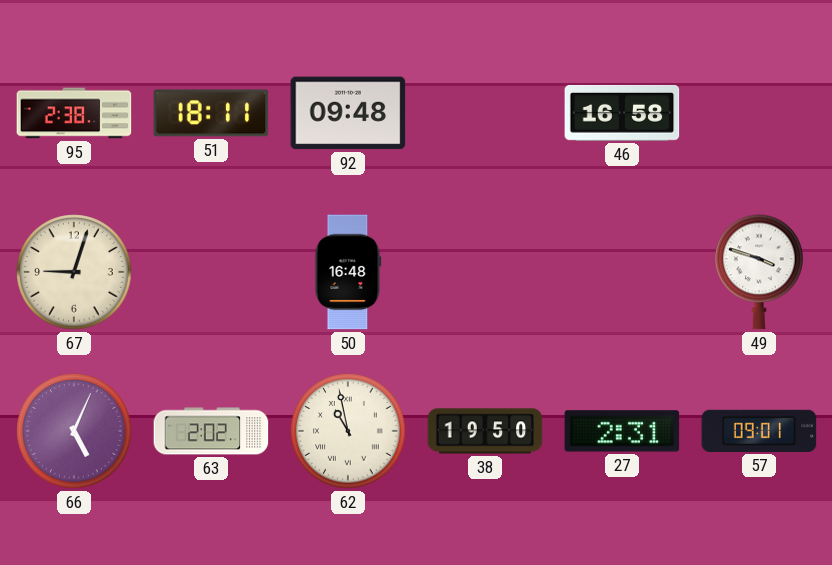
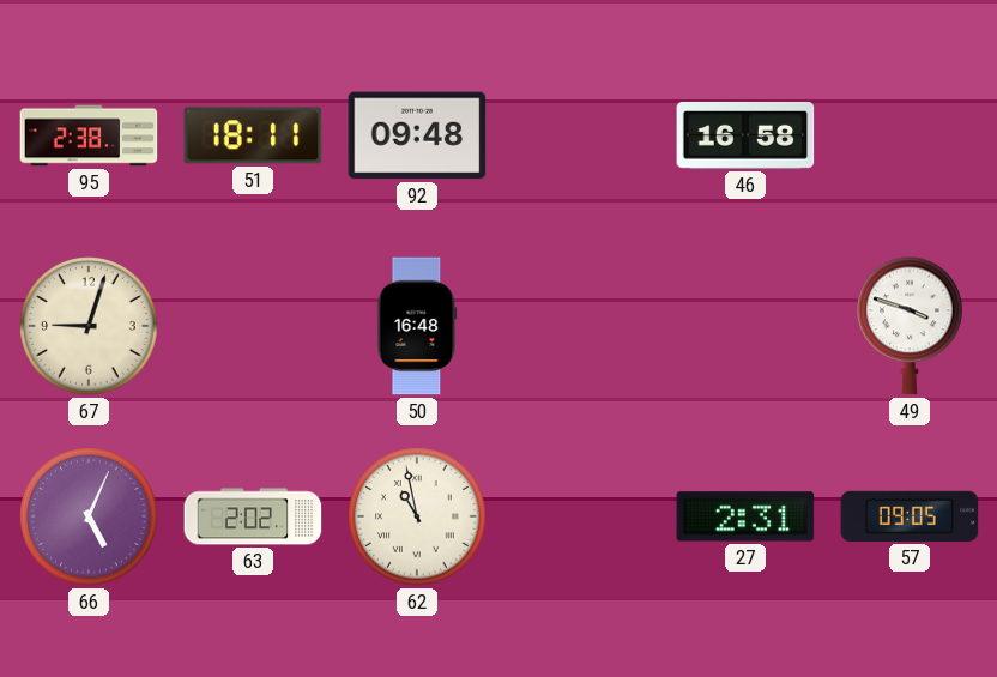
38: 19:50 -> none
57: 09:01 -> 09:05
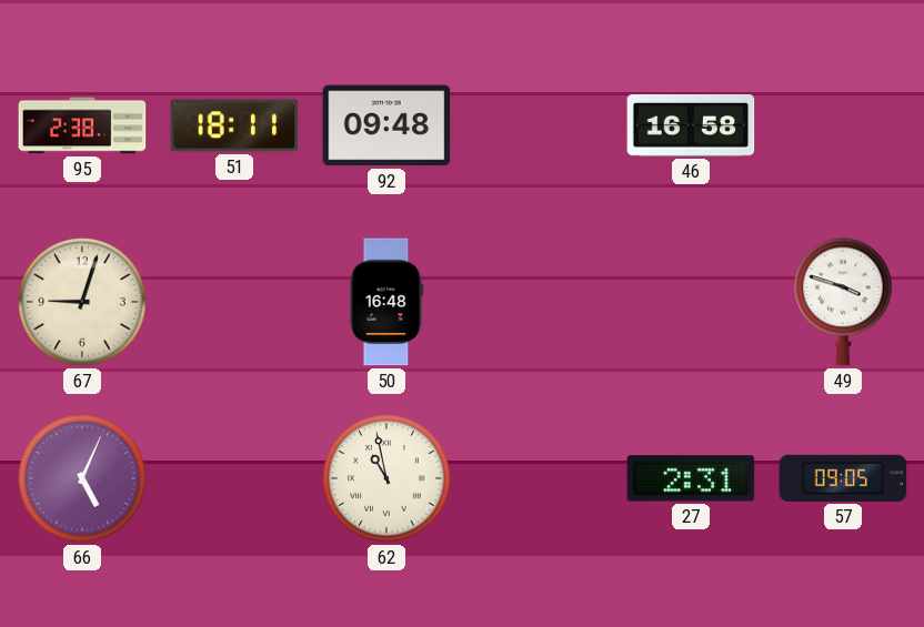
63: 2:02 -> none
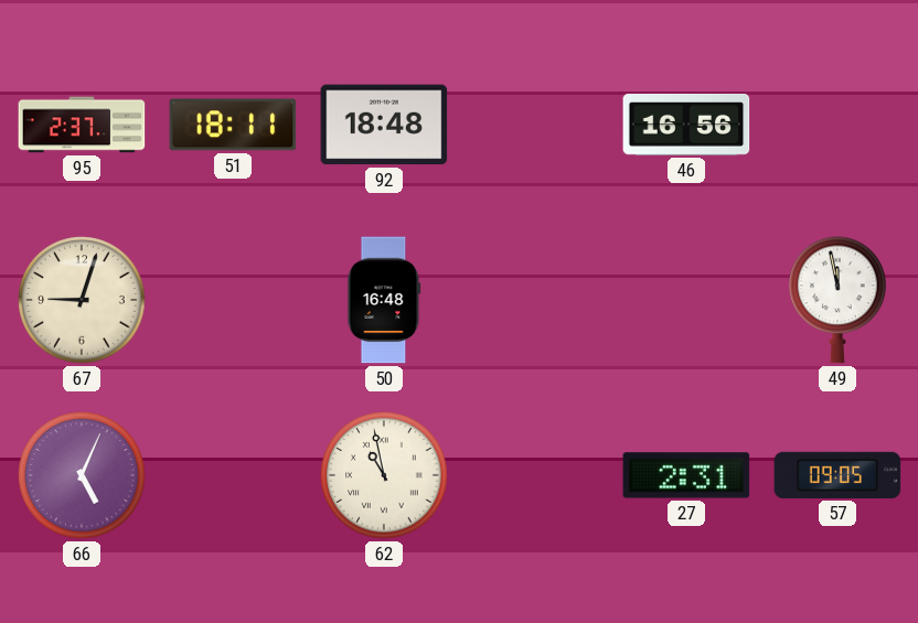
95: 2:38 -> 2:37
92: 09:48 -> 18:48
46: 16:58 -> 16:56
49: 3:48 -> 11:58
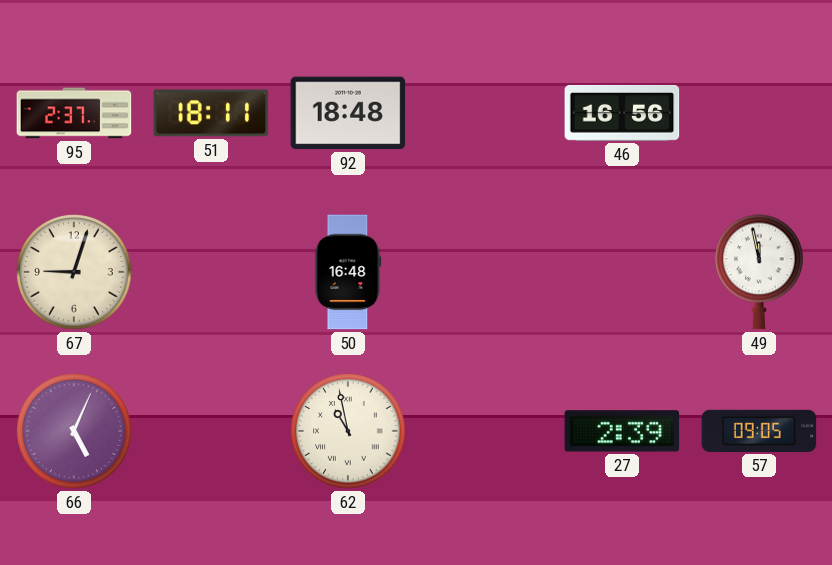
27: 2:31 -> 2:39
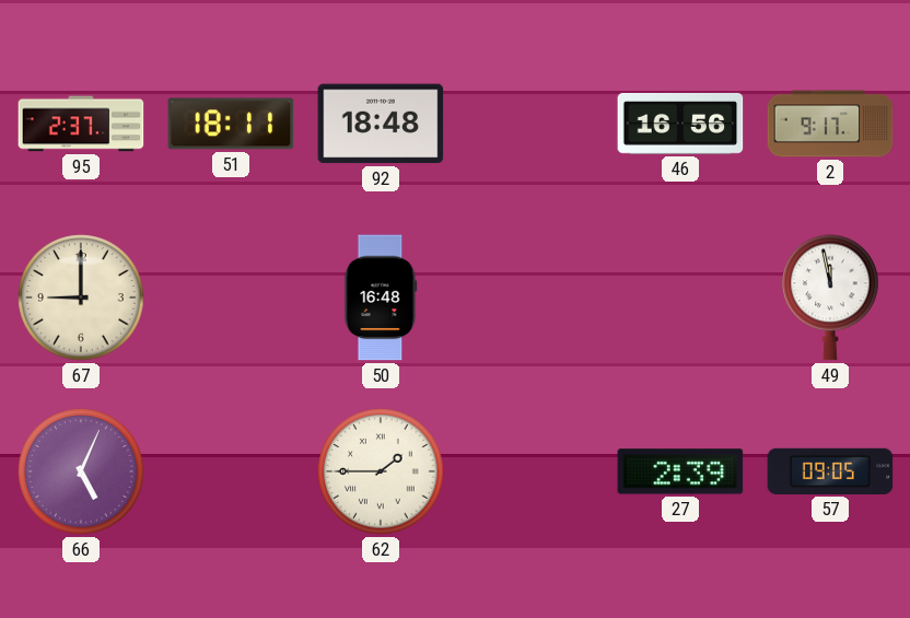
2: none -> 9:17
67: 9:03 -> 9:00
62: 10:58 -> 1:45
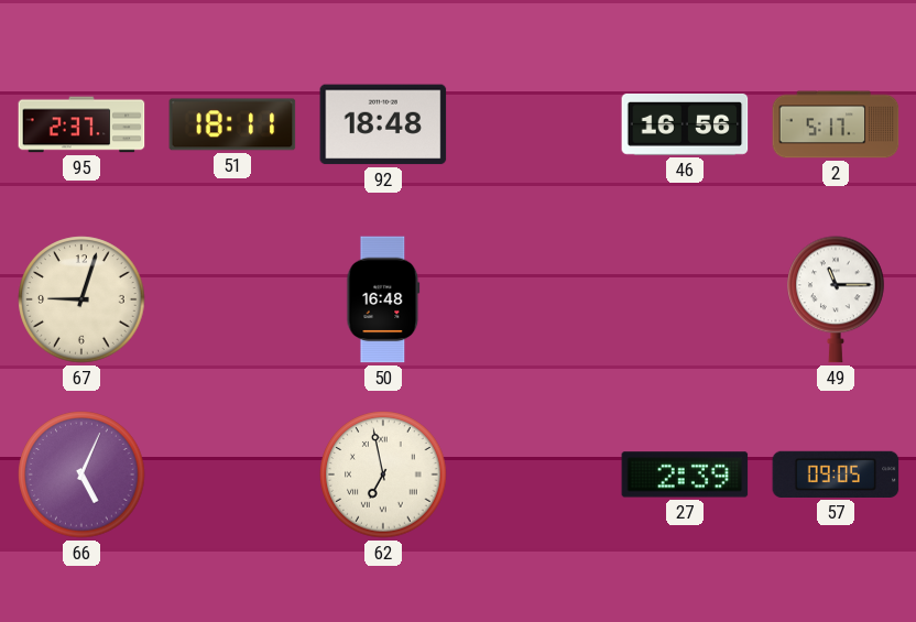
2: 9:17 -> 5:17
67: 9:00 -> 9:03
49: 11:58 -> 11:15
62: 1:45 -> 6:58
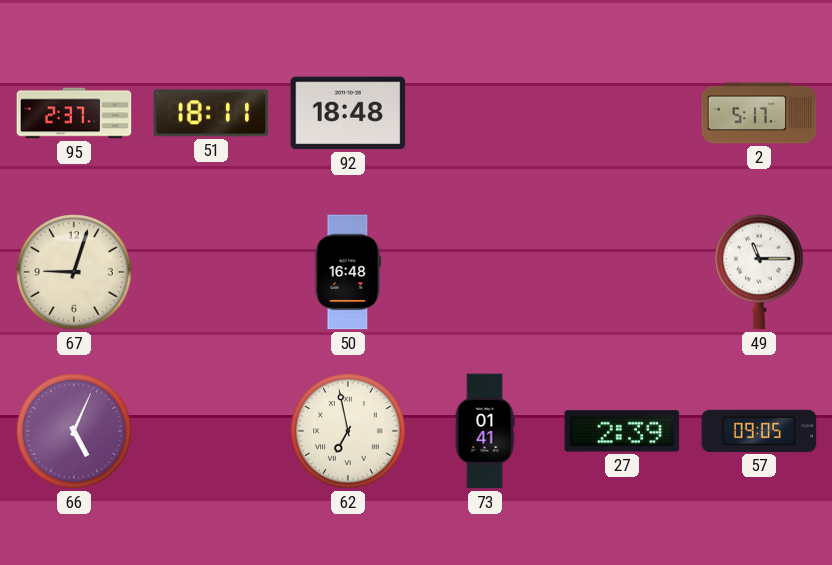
46: 16:56 -> none
73: none -> 01:41
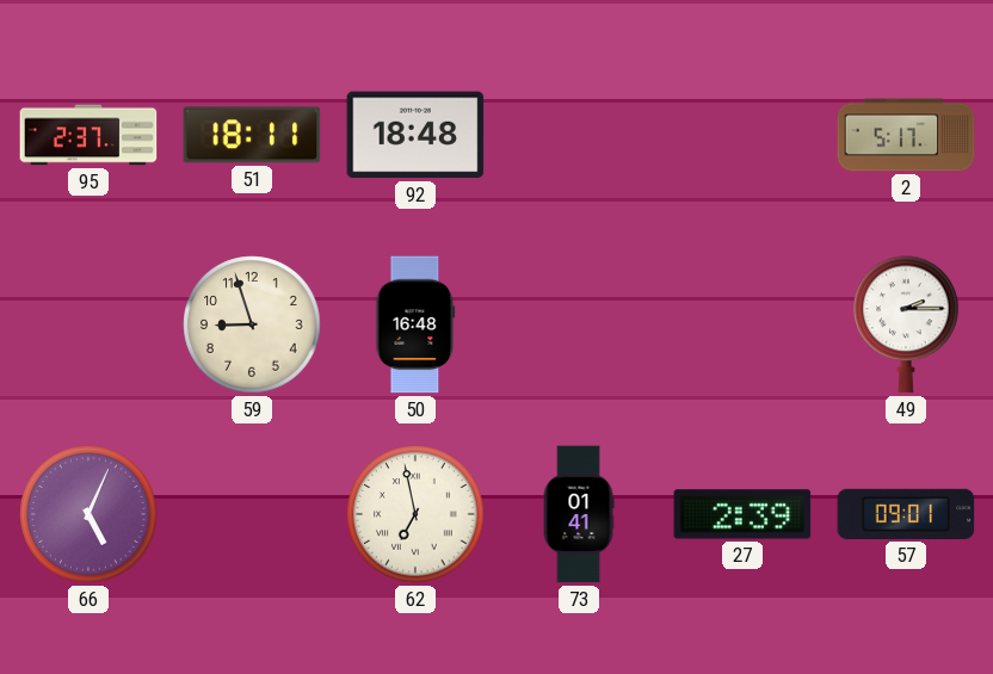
67: 9:03 -> none
59: none -> 8:57
49: 11:15 -> 2:15
57: 09:05 -> 09:01
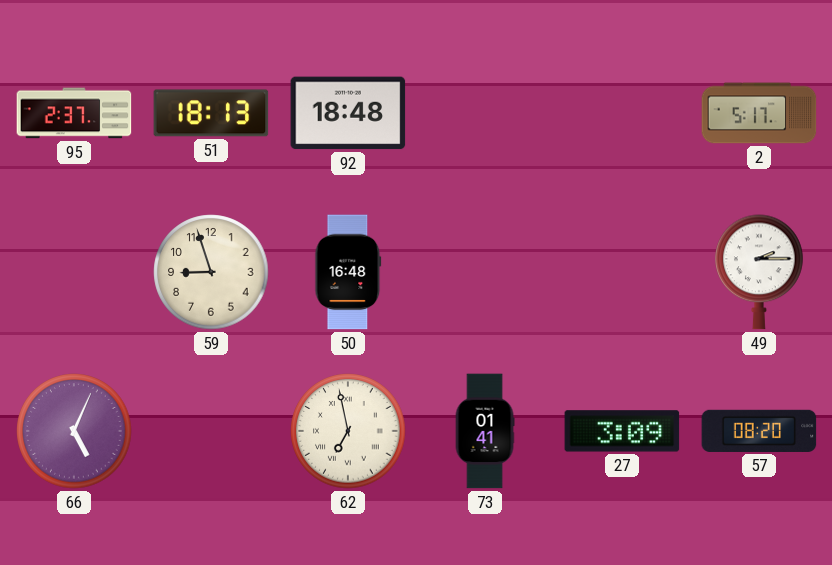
51: 18:11 -> 18:13
27: 2:39 -> 3:09
57: 09:01 -> 08:20
